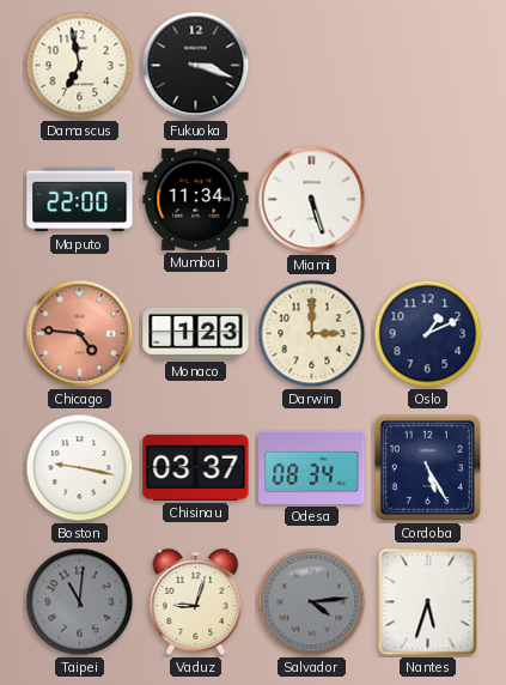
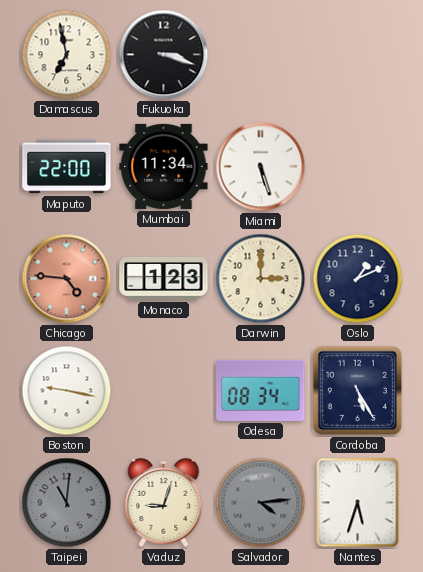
Chisinau: 03:37 -> none
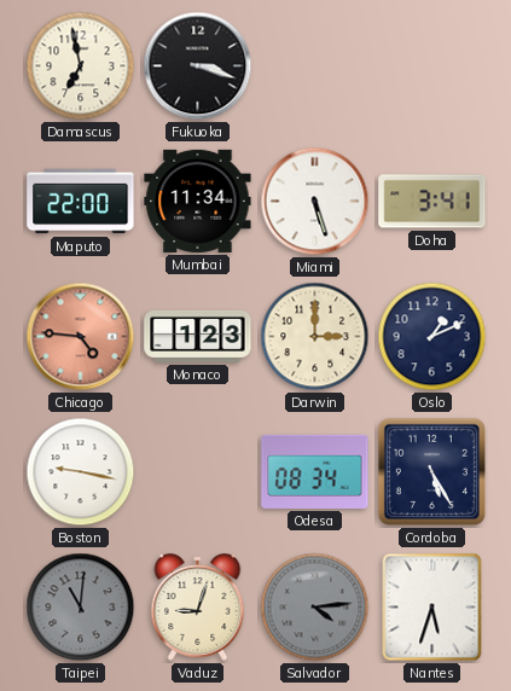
Doha: none -> 3:41
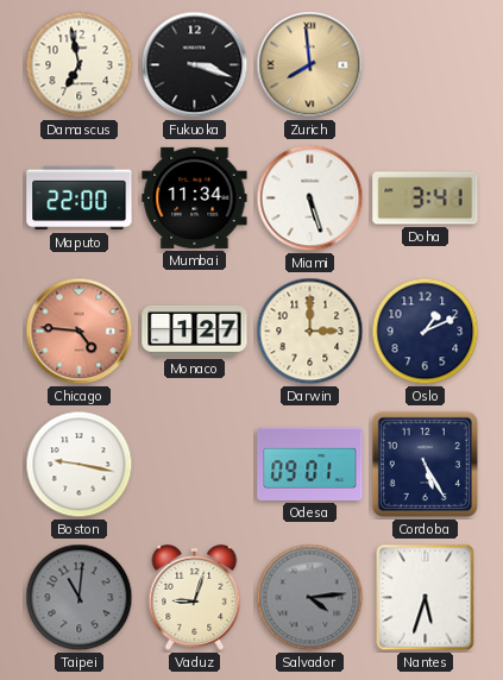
Zurich: none -> 7:59
Monaco: 1:23 -> 1:27
Odesa: 08:34 -> 09:01
